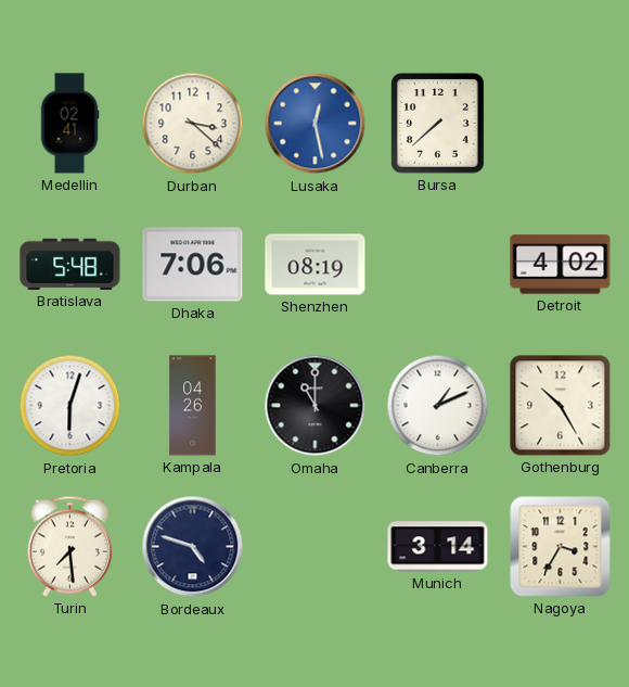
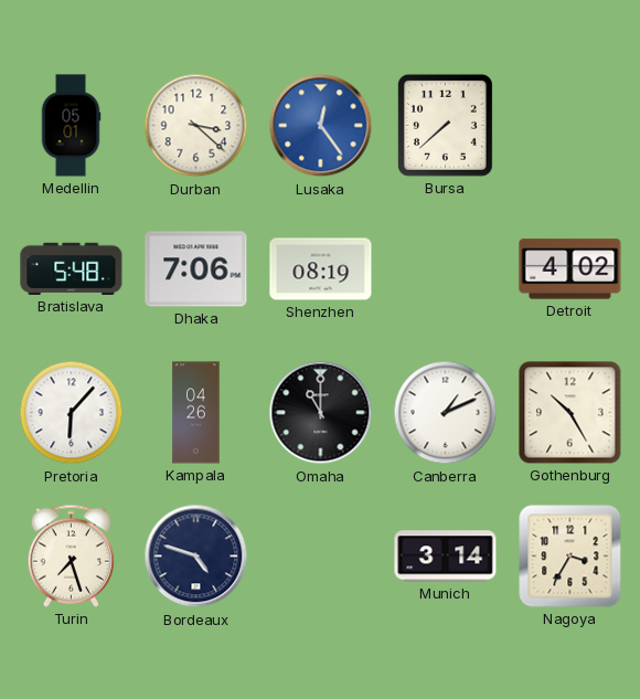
Medellin: 02:41 -> 05:01
Lusaka: 12:28 -> 12:24
Pretoria: 6:03 -> 6:07
Turin: 7:29 -> 7:27
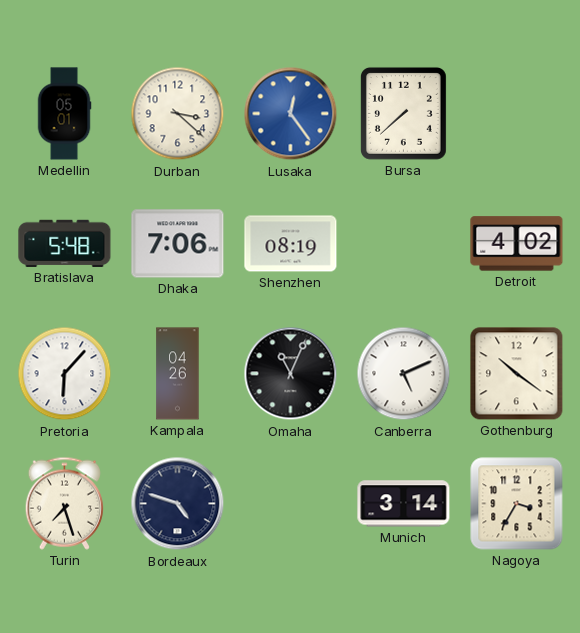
Omaha: 11:00 -> 11:04
Canberra: 1:11 -> 5:11
Gothenburg: 10:25 -> 10:21
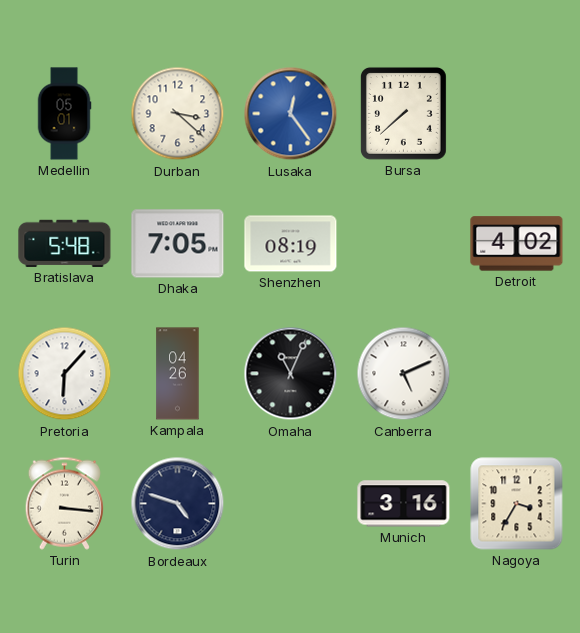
Dhaka: 7:06 -> 7:05
Gothenburg: 10:21 -> none
Turin: 7:27 -> 3:16
Munich: 3:14 -> 3:16
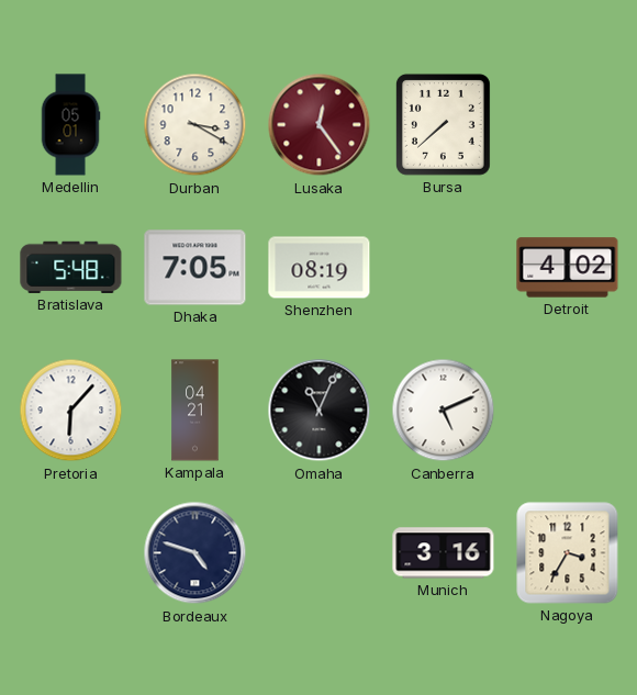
Durban: 3:22 -> 3:20
Lusaka dial: blue -> burgundy
Kampala: 04:26 -> 04:21
Turin: 3:16 -> none
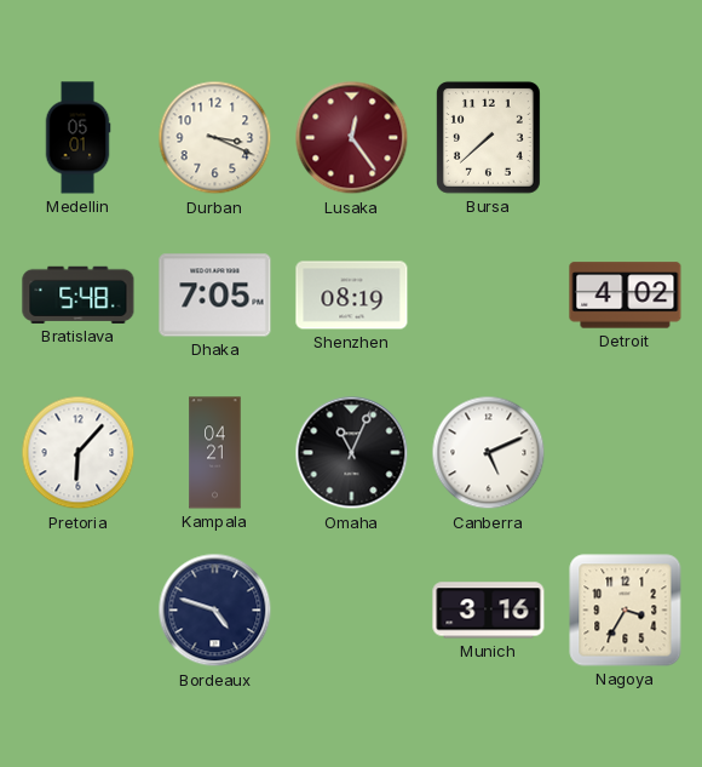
Durban: 3:20 -> 3:19
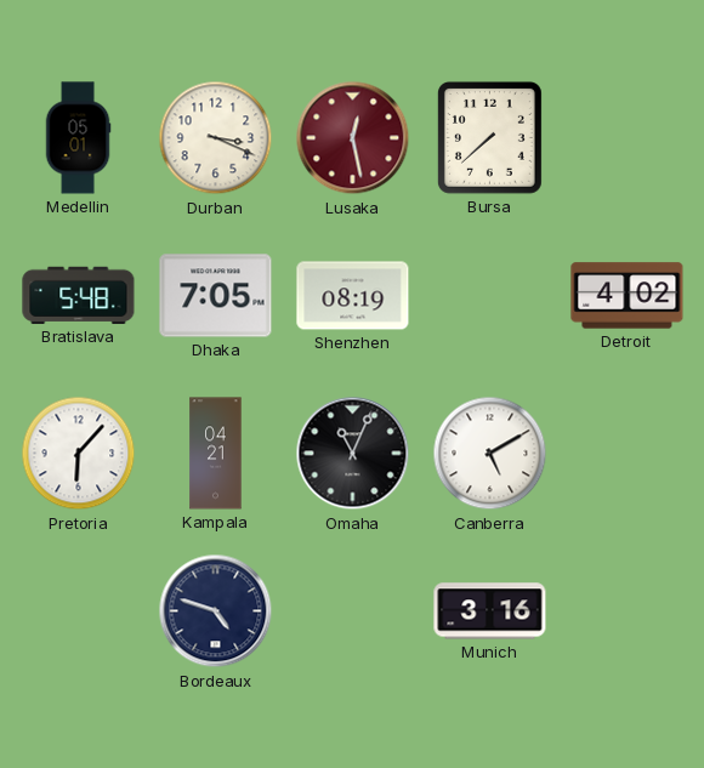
Lusaka: 12:24 -> 12:28
Canberra: 5:11 -> 5:10
Nagoya: 3:35 -> none
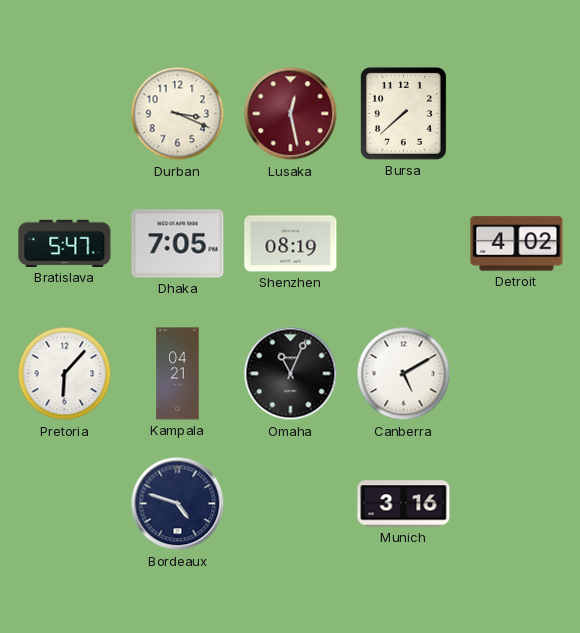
Medellin: 05:01 -> none
Bratislava: 5:48 -> 5:47
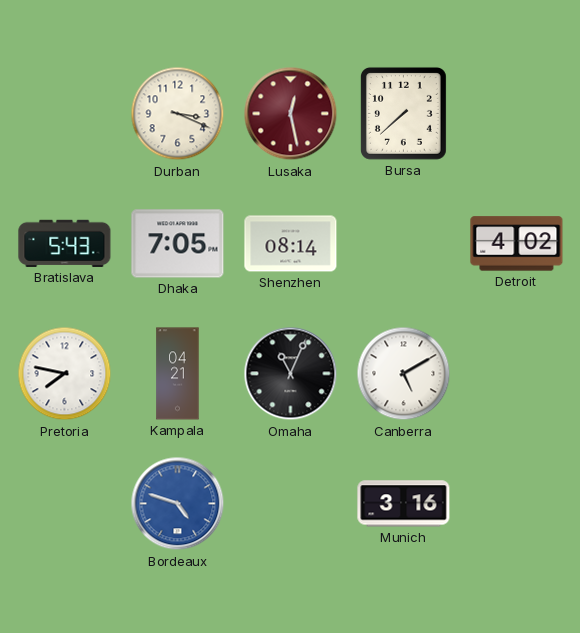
Bratislava: 5:47 -> 5:43
Shenzhen: 08:19 -> 08:14
Pretoria: 6:07 -> 7:47
Bordeaux dial: navy -> blue
